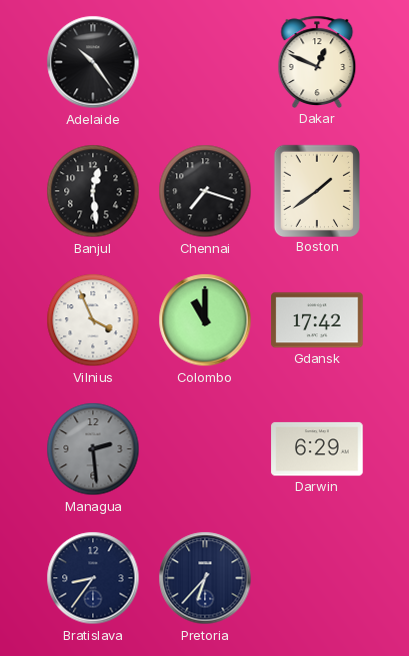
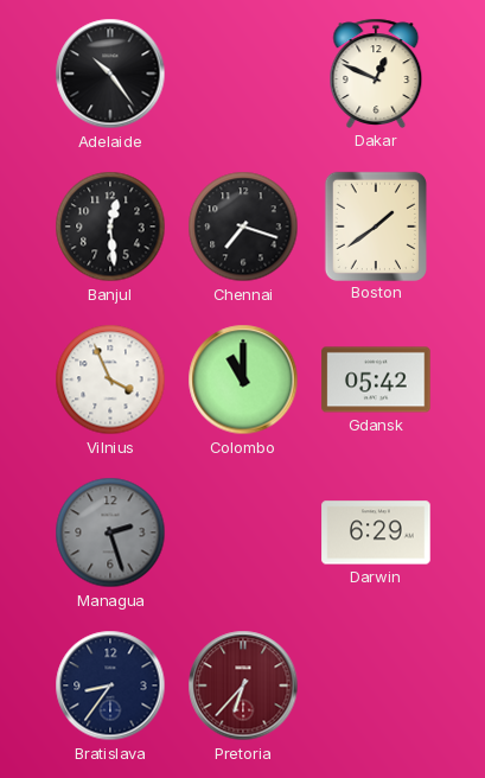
Gdansk: 17:42 -> 05:42
Managua: 2:29 -> 2:27
Pretoria dial: navy -> burgundy
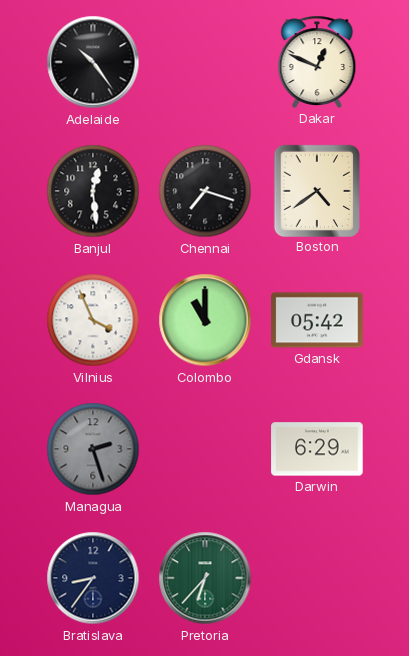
Boston: 1:39 -> 4:39
Pretoria dial: burgundy -> green
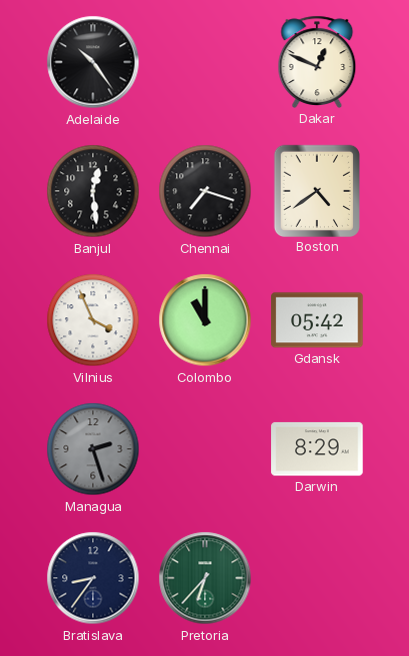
Darwin: 6:29 -> 8:29
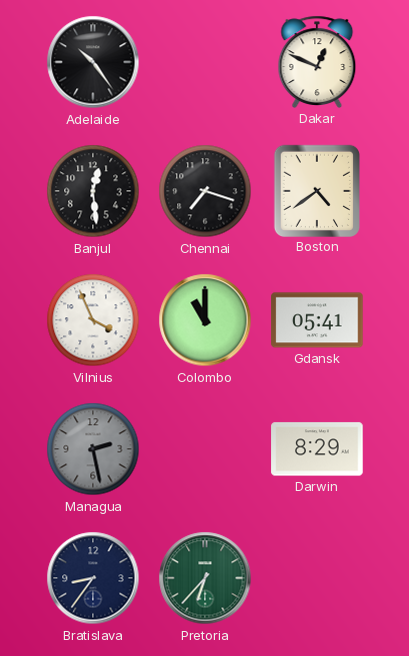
Gdansk: 05:42 -> 05:41
Managua: 2:27 -> 2:28
